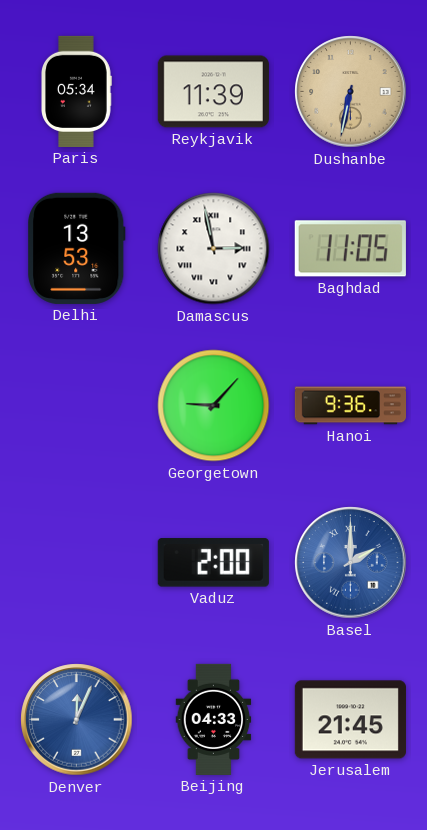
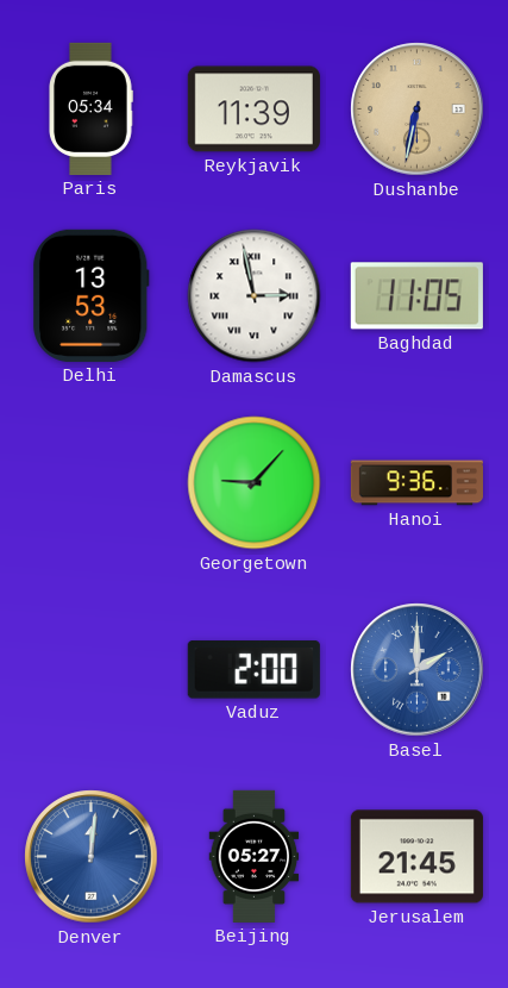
Denver: 12:04 -> 12:01
Beijing: 04:33 -> 05:27
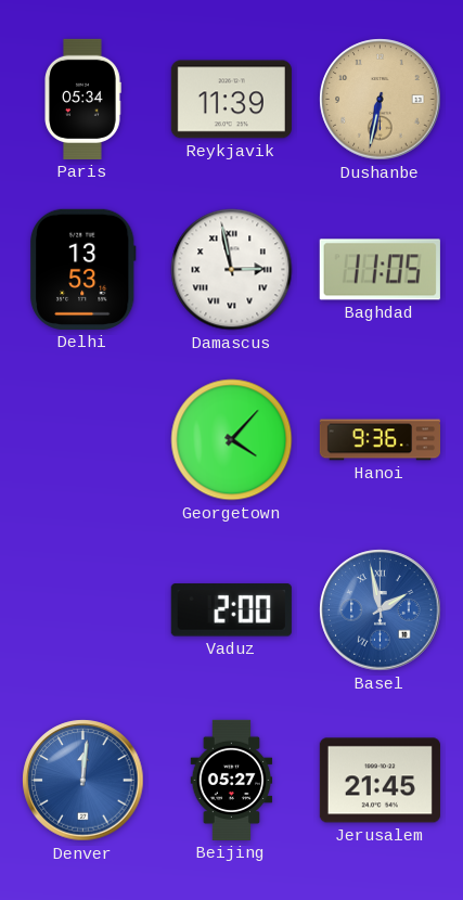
Georgetown: 9:07 -> 4:07
Basel: 2:00 -> 1:58
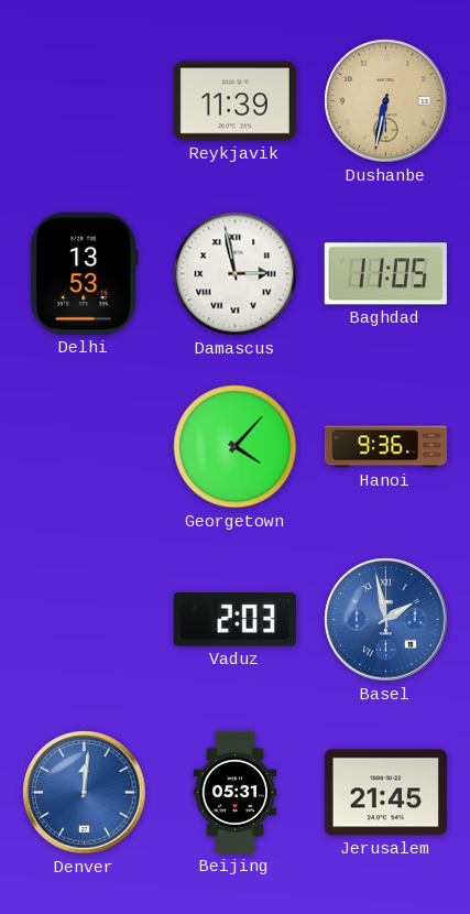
Paris: 05:34 -> none
Vaduz: 2:00 -> 2:03
Beijing: 05:27 -> 05:31
